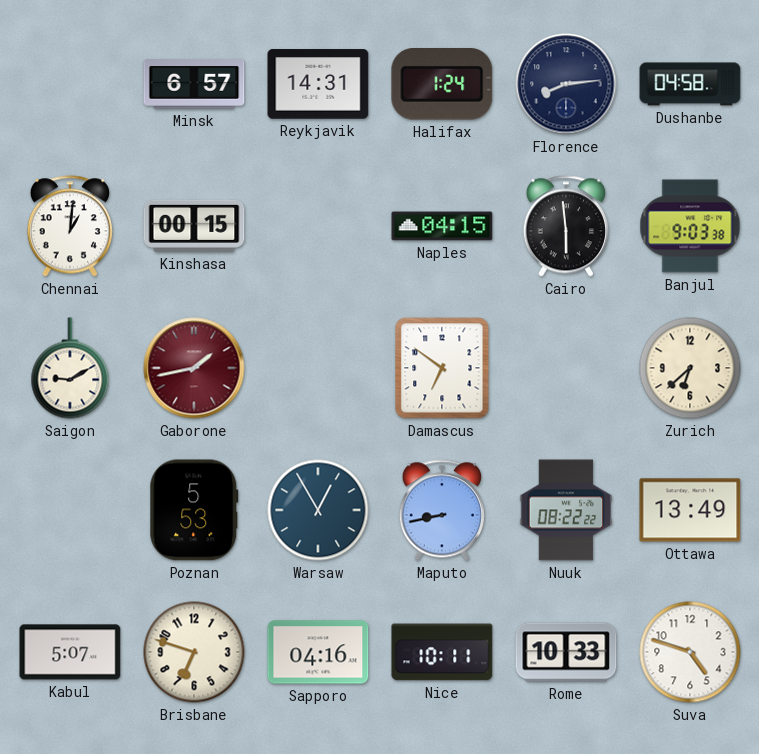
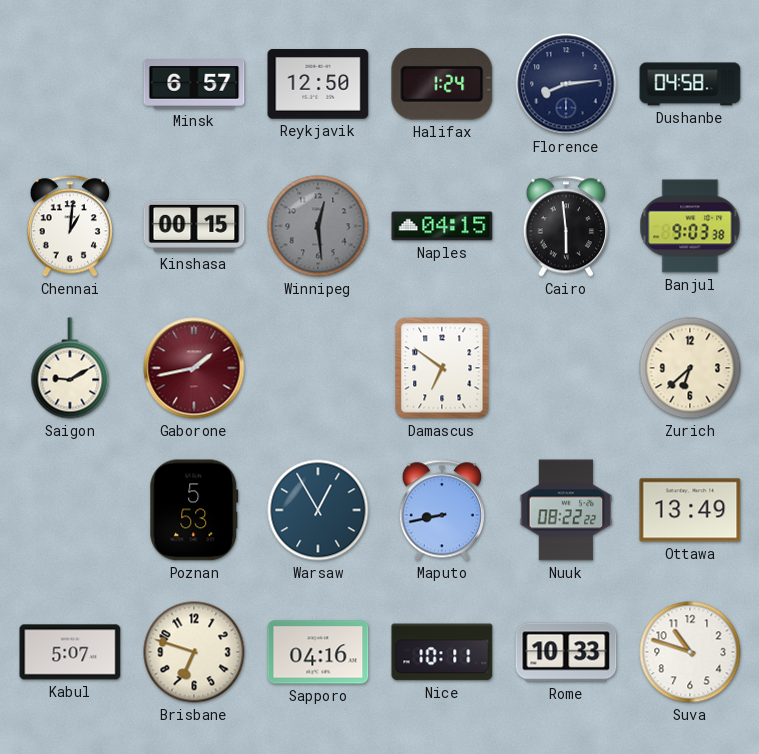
Reykjavik: 14:31 -> 12:50
Winnipeg: none -> 12:29
Suva: 4:48 -> 10:48
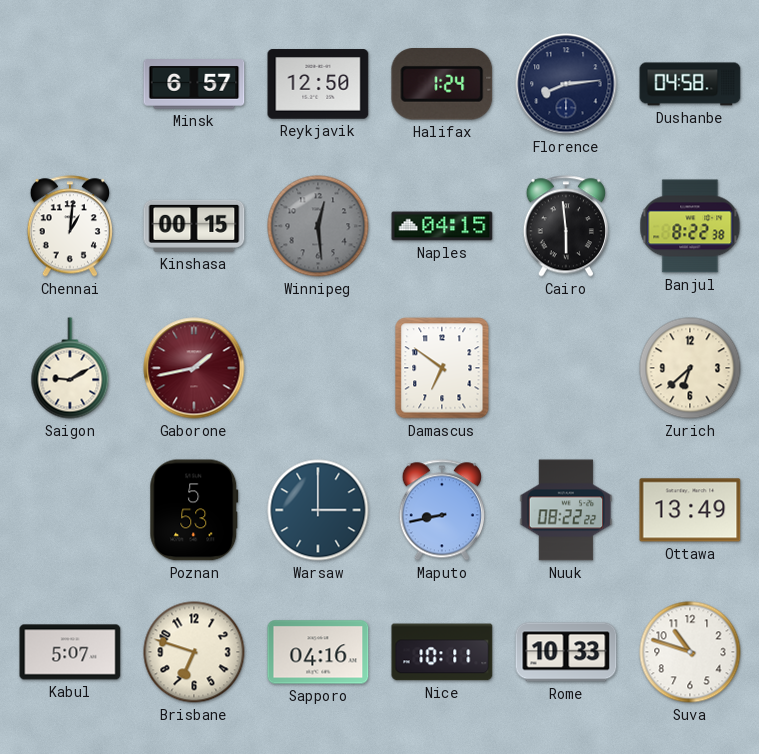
Banjul: 9:03 -> 8:22
Warsaw: 12:55 -> 3:00
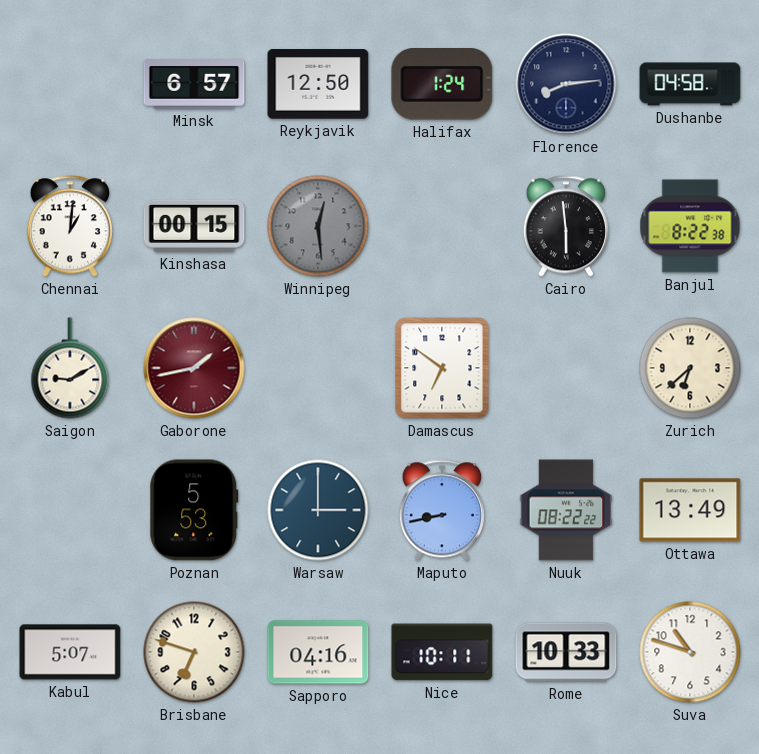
Naples: 04:15 -> none
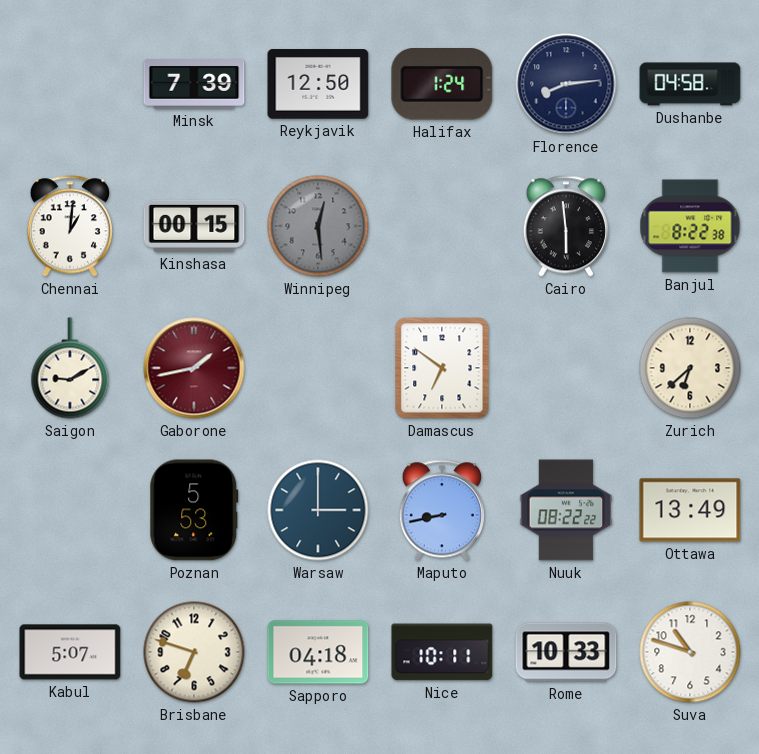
Minsk: 6:57 -> 7:39
Sapporo: 04:16 -> 04:18
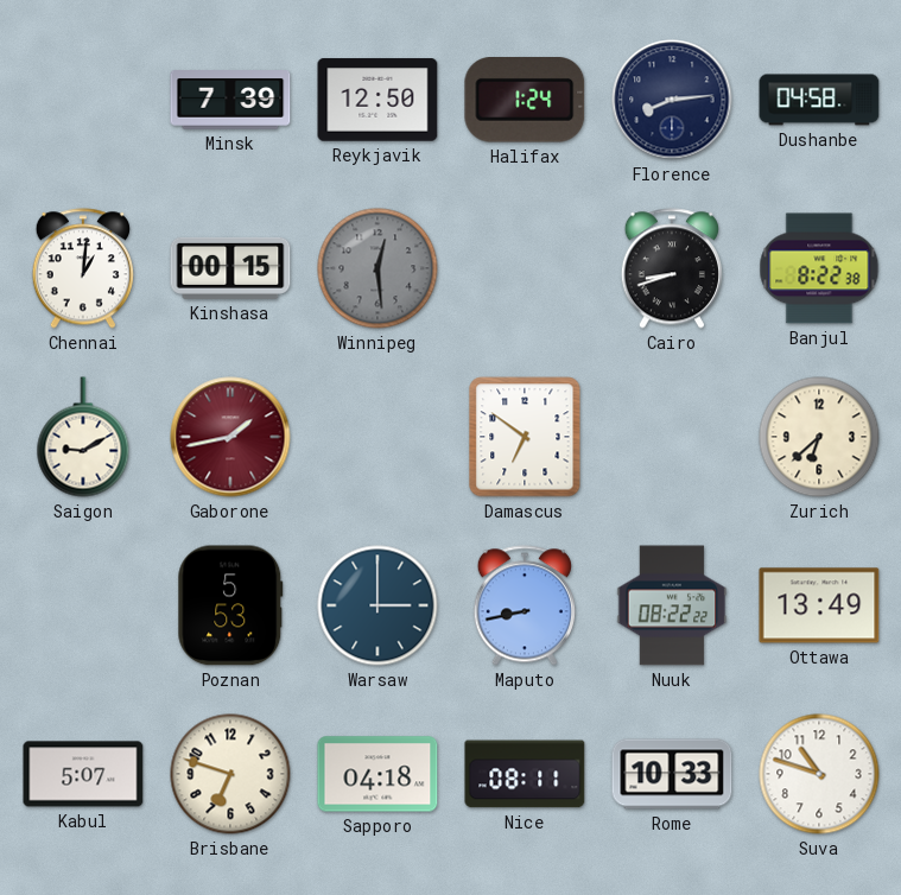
Cairo: 5:59 -> 8:42
Nice: 10:11 -> 08:11
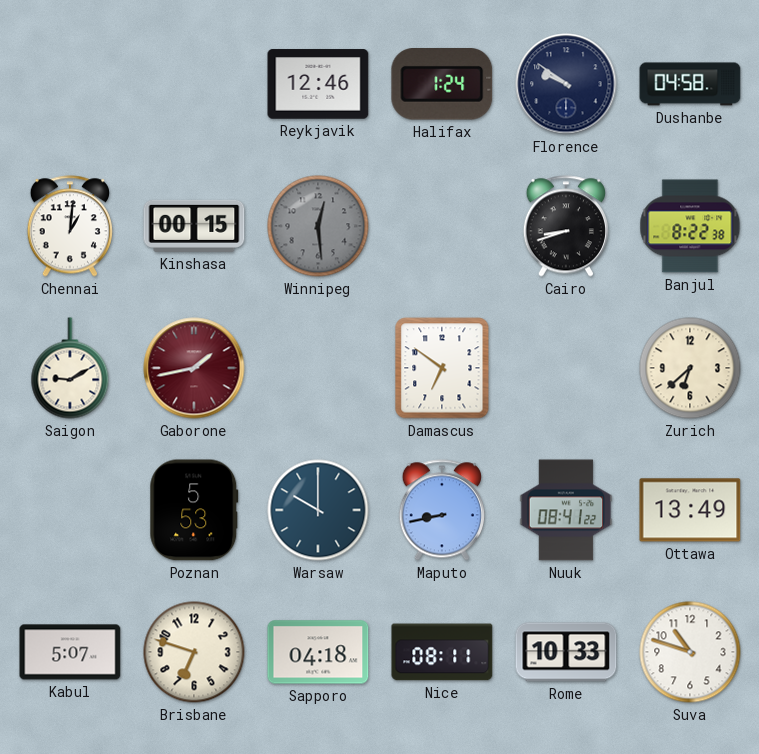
Minsk: 7:39 -> none
Reykjavik: 12:50 -> 12:46
Florence: 8:14 -> 9:51
Warsaw: 3:00 -> 10:00
Nuuk: 08:22 -> 08:41
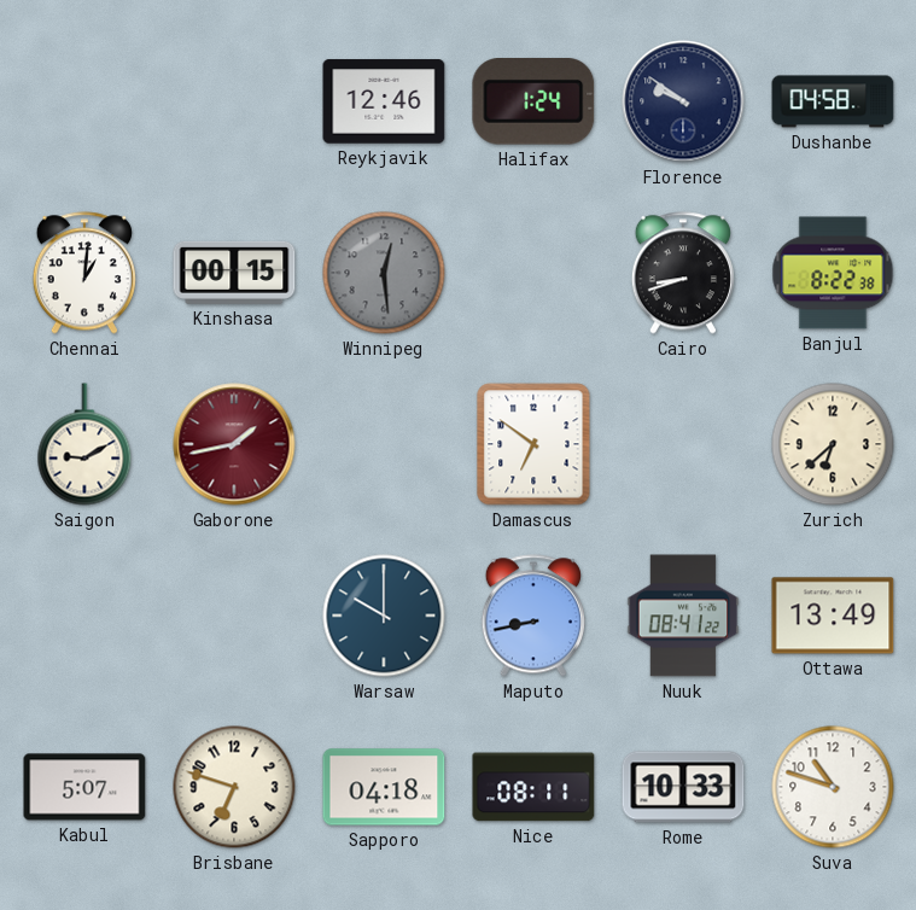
Poznan: 5:53 -> none
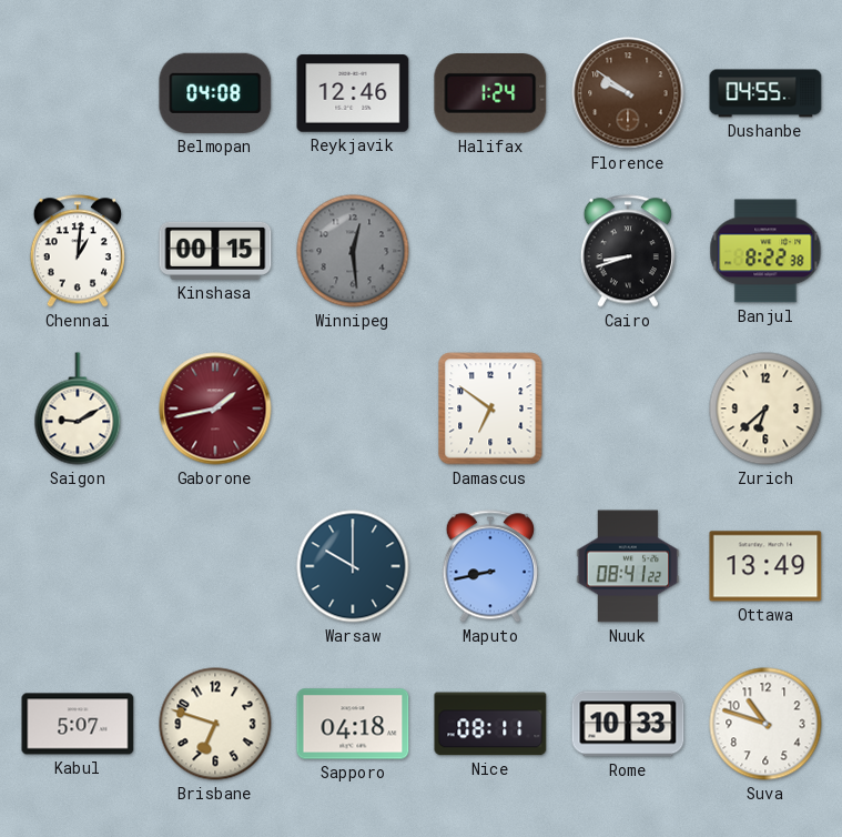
Belmopan: none -> 04:08
Florence dial: navy -> brown
Dushanbe: 04:58 -> 04:55
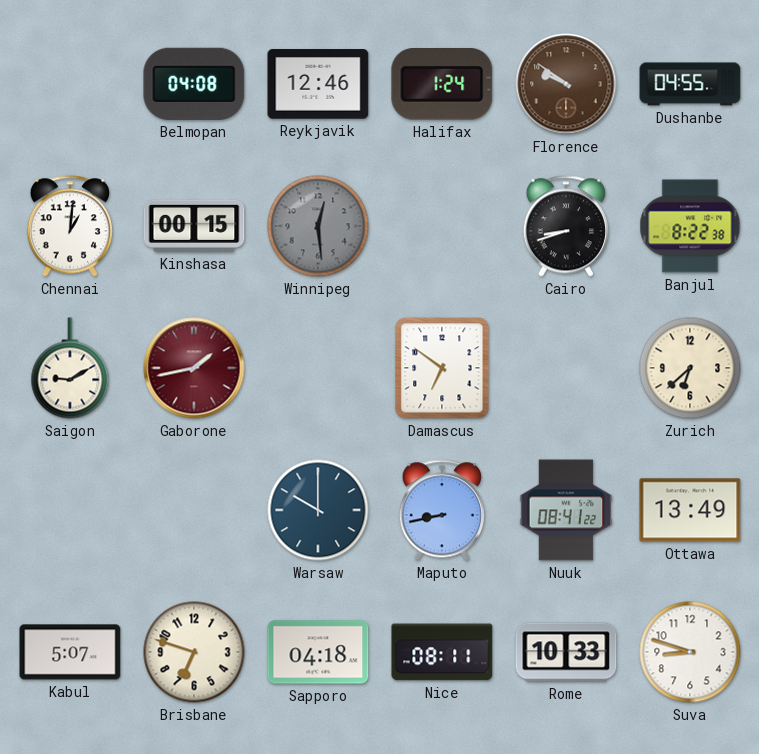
Suva: 10:48 -> 8:48
